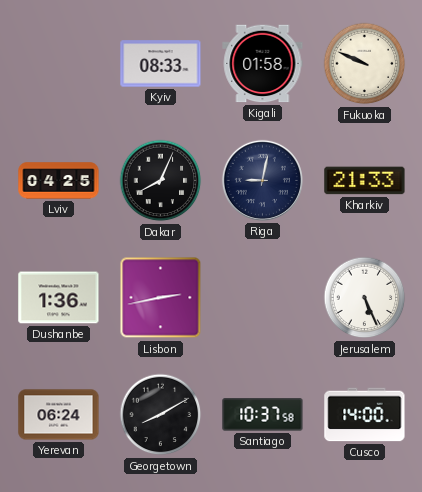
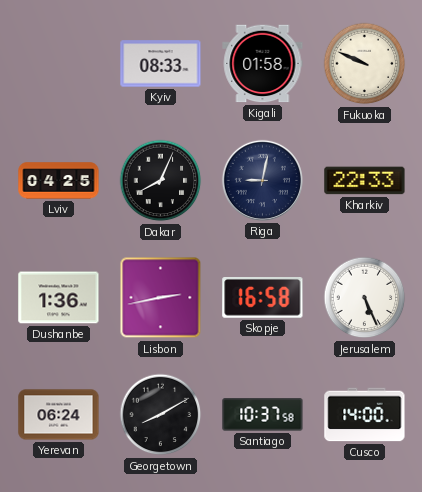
Kharkiv: 21:33 -> 22:33
Skopje: none -> 16:58
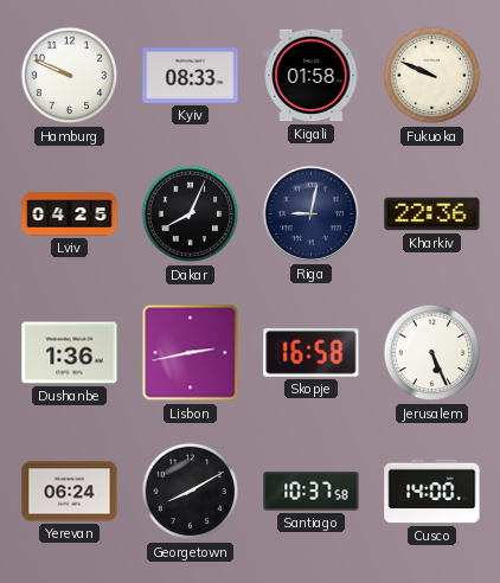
Hamburg: none -> 9:49
Kharkiv: 22:33 -> 22:36
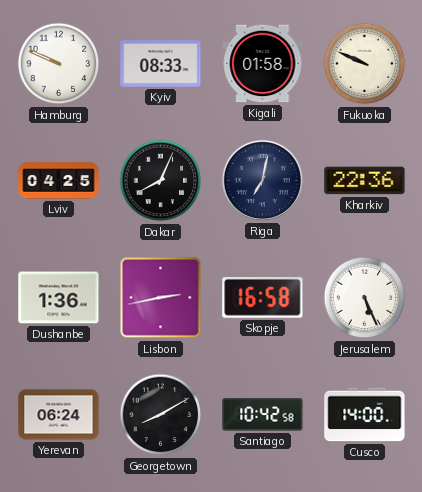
Riga: 9:02 -> 7:02
Santiago: 10:37 -> 10:42
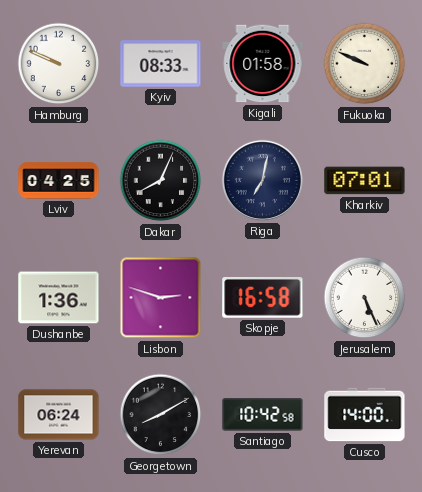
Kharkiv: 22:36 -> 07:01
Lisbon: 2:43 -> 2:48
